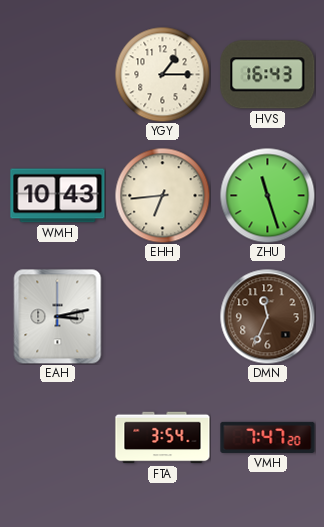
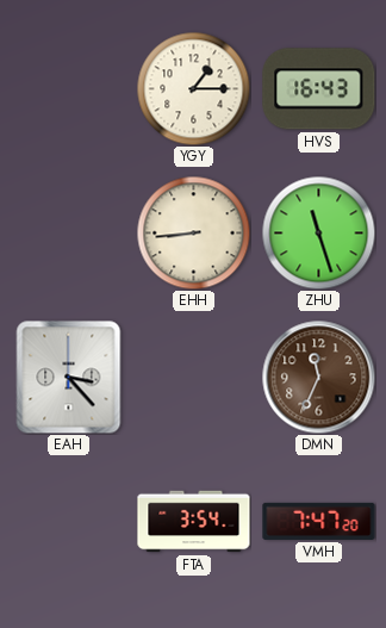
WMH: 10:43 -> none
EHH: 6:44 -> 8:44
EAH: 3:13 -> 3:23
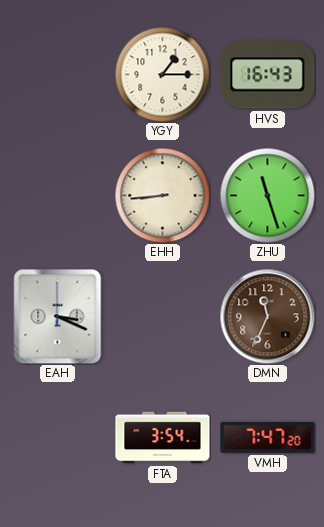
EAH: 3:23 -> 3:19
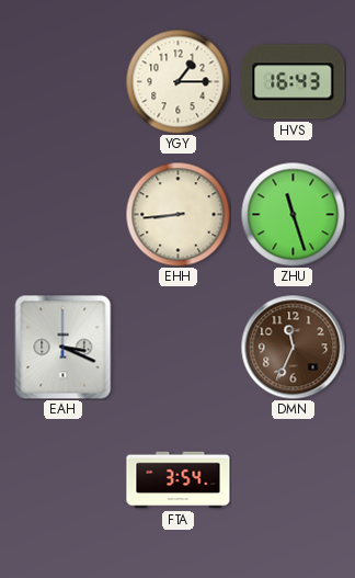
VMH: 7:47 -> none
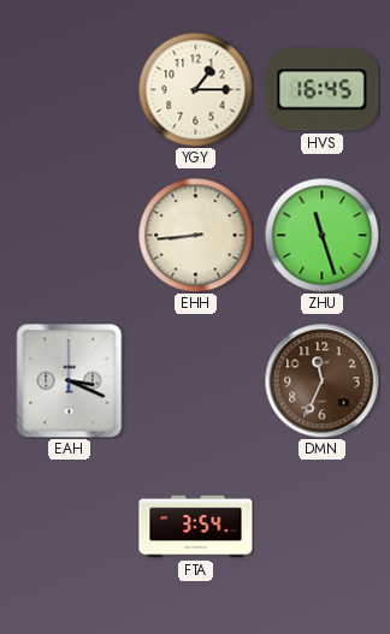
HVS: 16:43 -> 16:45
